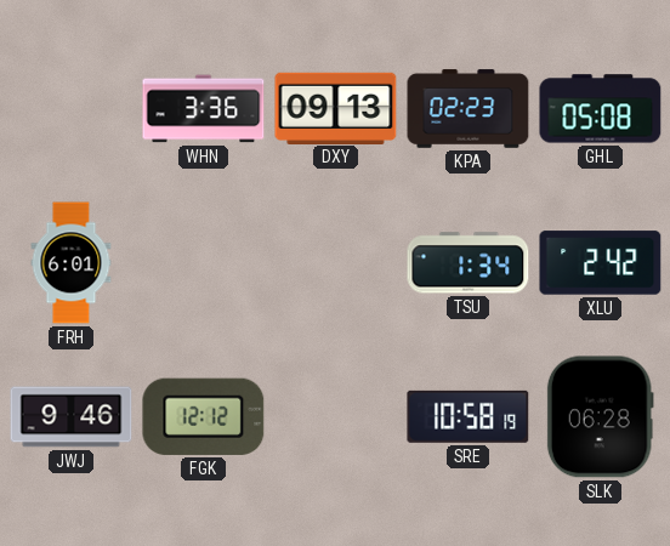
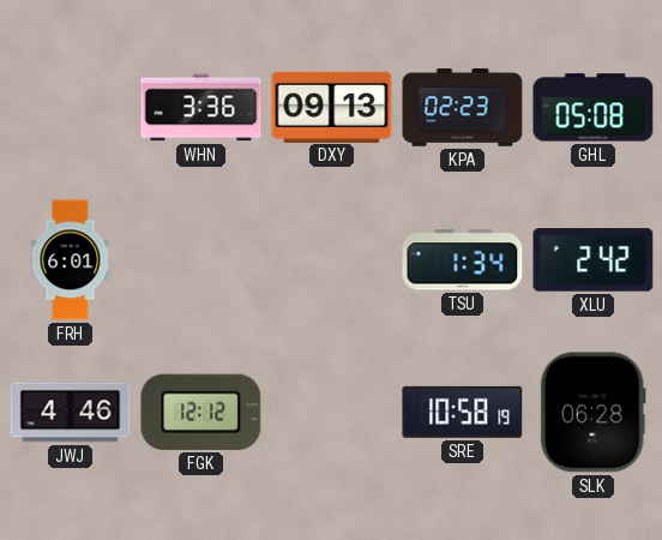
JWJ: 9:46 -> 4:46
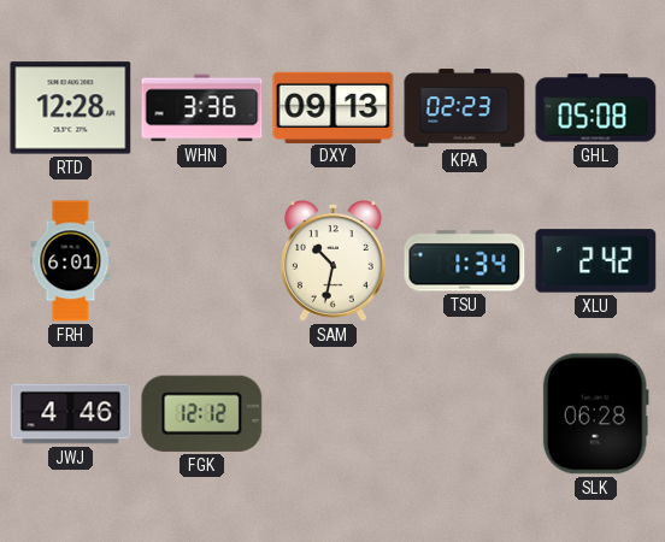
RTD: none -> 12:28
SAM: none -> 10:32
SRE: 10:58 -> none
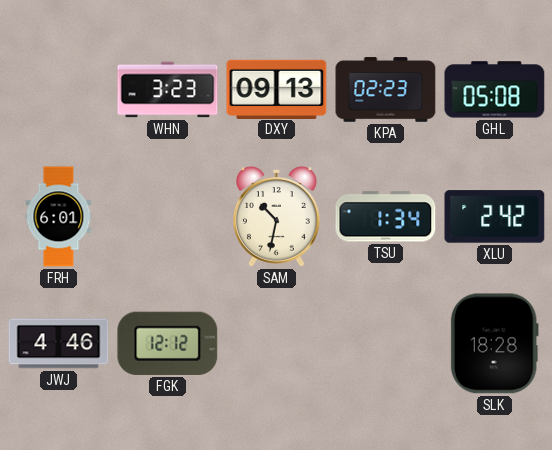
RTD: 12:28 -> none
WHN: 3:36 -> 3:23
SLK: 06:28 -> 18:28
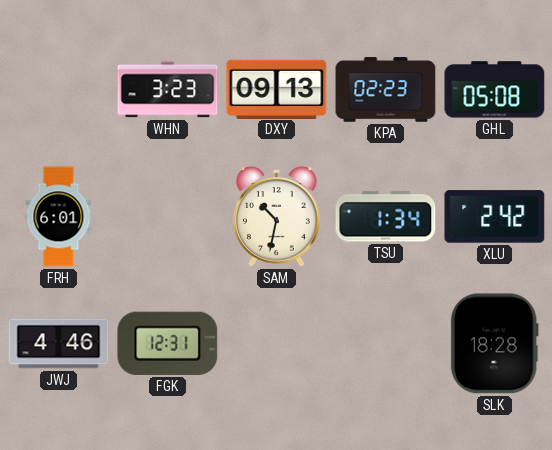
FGK: 12:12 -> 12:31
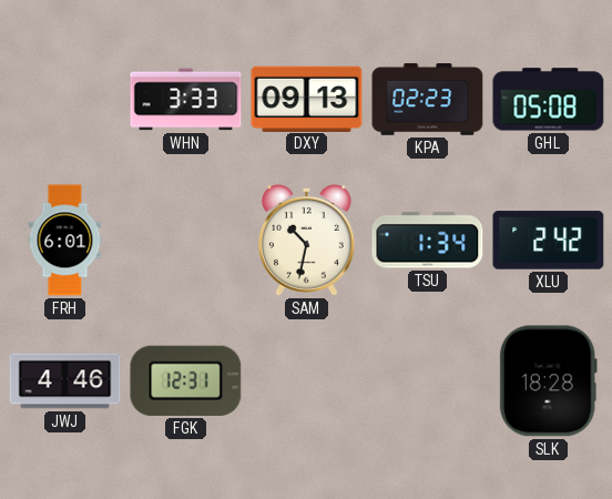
WHN: 3:23 -> 3:33
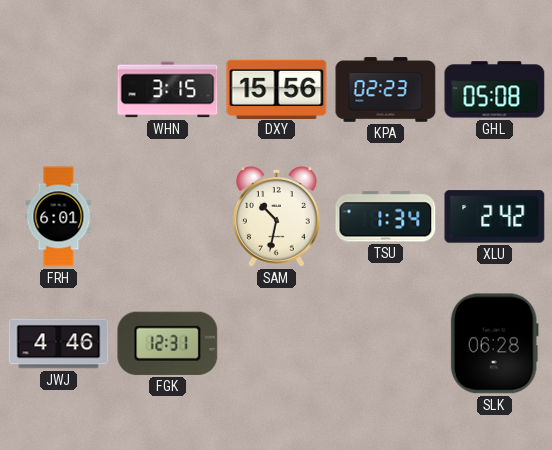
WHN: 3:33 -> 3:15
DXY: 09:13 -> 15:56
SLK: 18:28 -> 06:28
